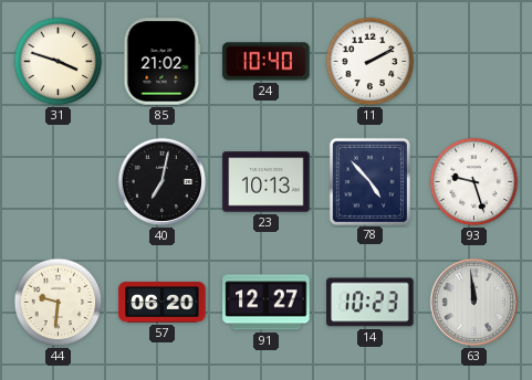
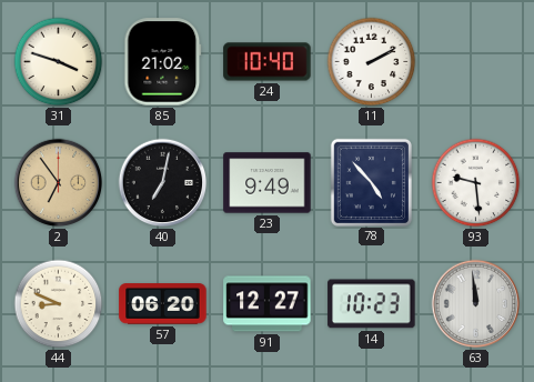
2: none -> 6:54
23: 10:13 -> 9:49
93: 9:27 -> 9:29
44: 9:31 -> 8:49
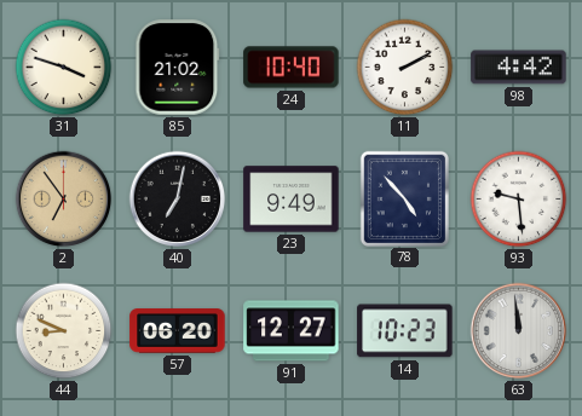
98: none -> 4:42
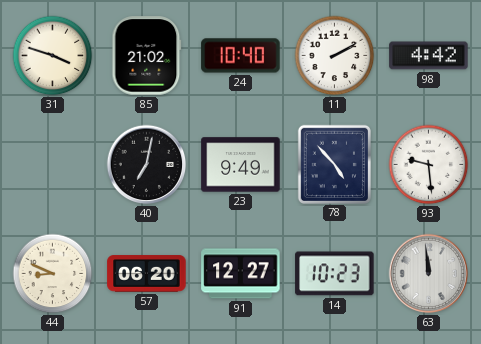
2: 6:54 -> none
